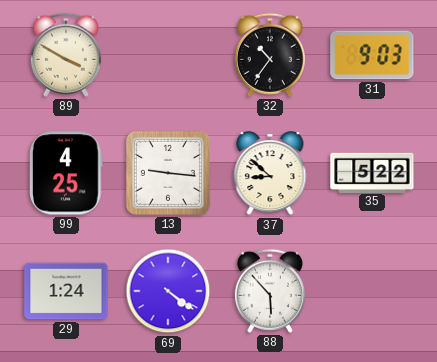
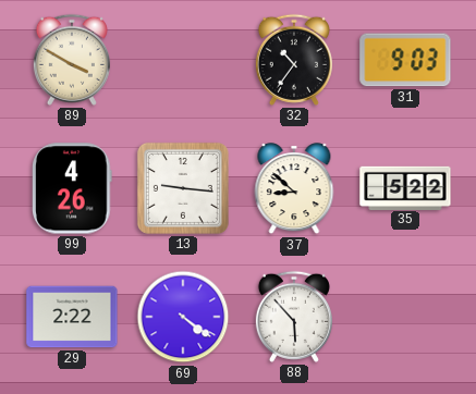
99: 4:25 -> 4:26
29: 1:24 -> 2:22
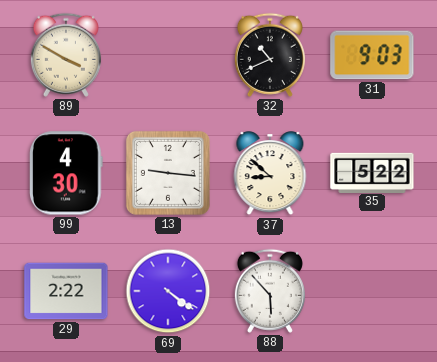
32: 10:36 -> 10:41
99: 4:26 -> 4:30
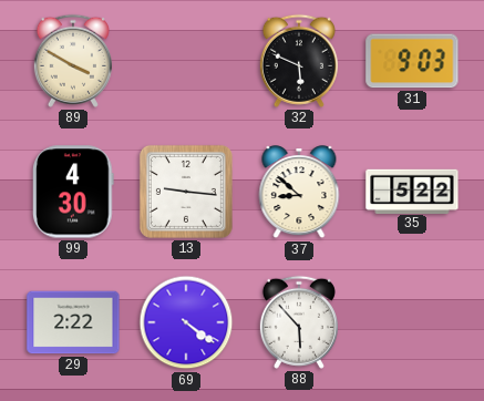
32: 10:41 -> 5:49
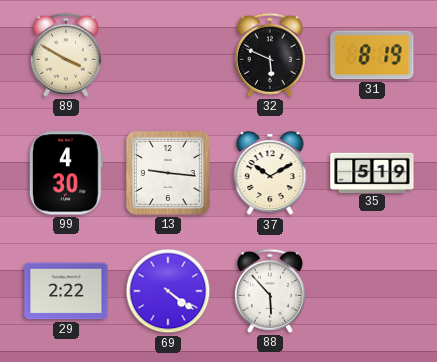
31: 9:03 -> 8:19
37: 8:52 -> 10:10
35: 5:22 -> 5:19
